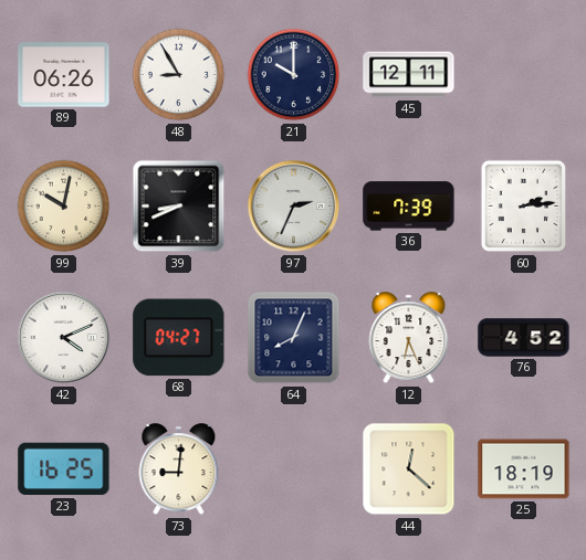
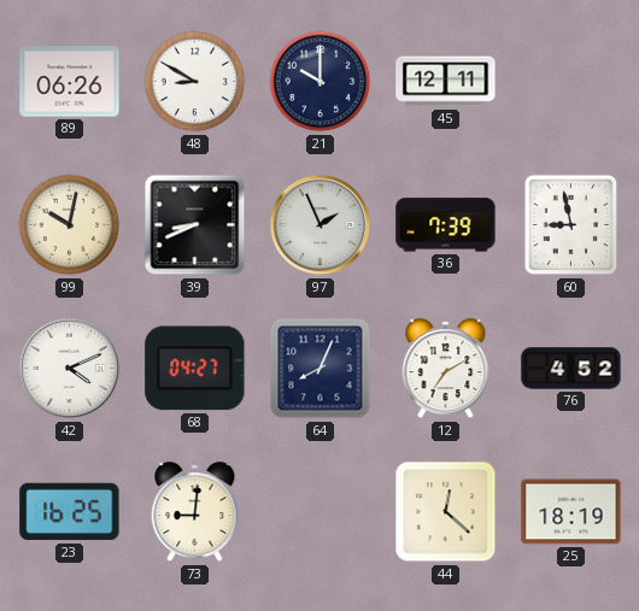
48: 8:55 -> 8:50
97: 2:34 -> 1:56
60: 2:14 -> 8:58
12: 6:26 -> 7:10
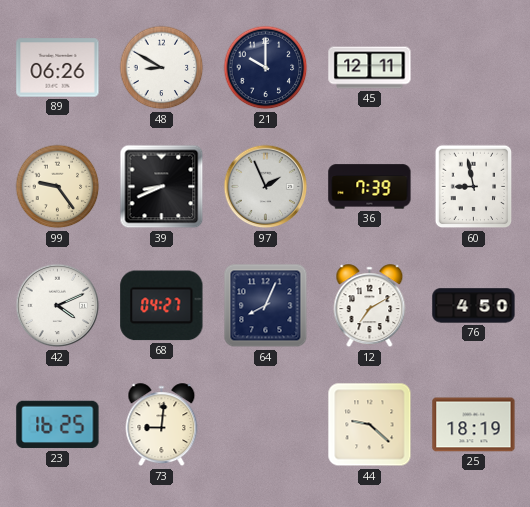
99: 10:02 -> 9:24
76: 4:52 -> 4:50
44: 12:22 -> 9:22
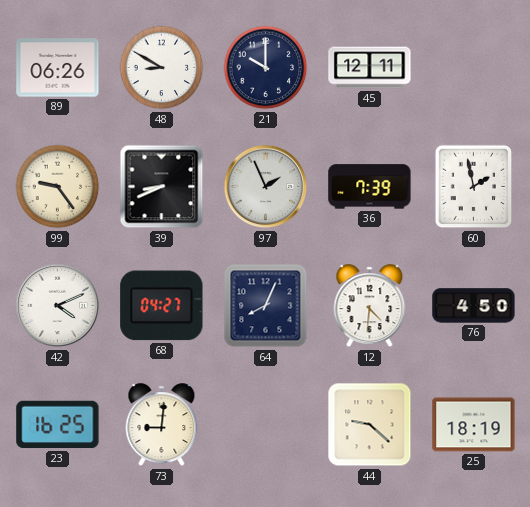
60: 8:58 -> 1:58
12: 7:10 -> 4:31
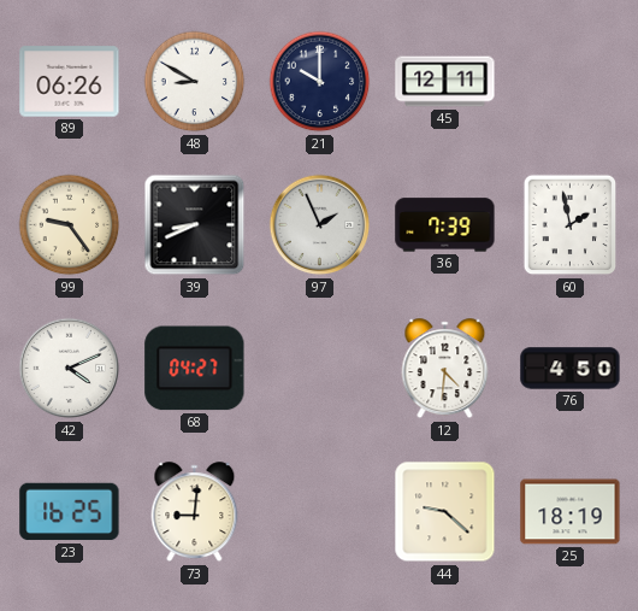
64: 8:04 -> none
